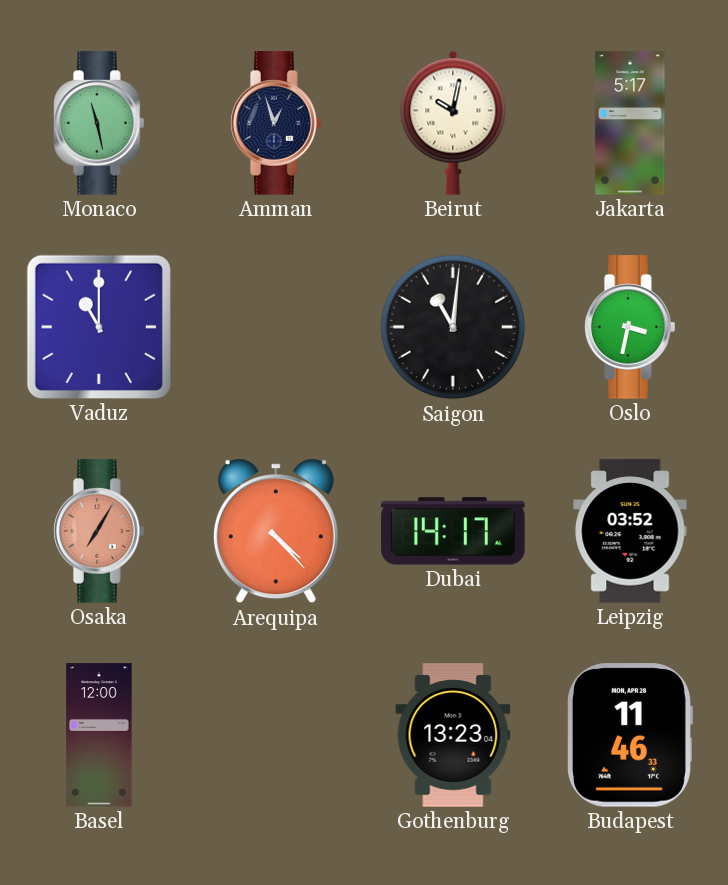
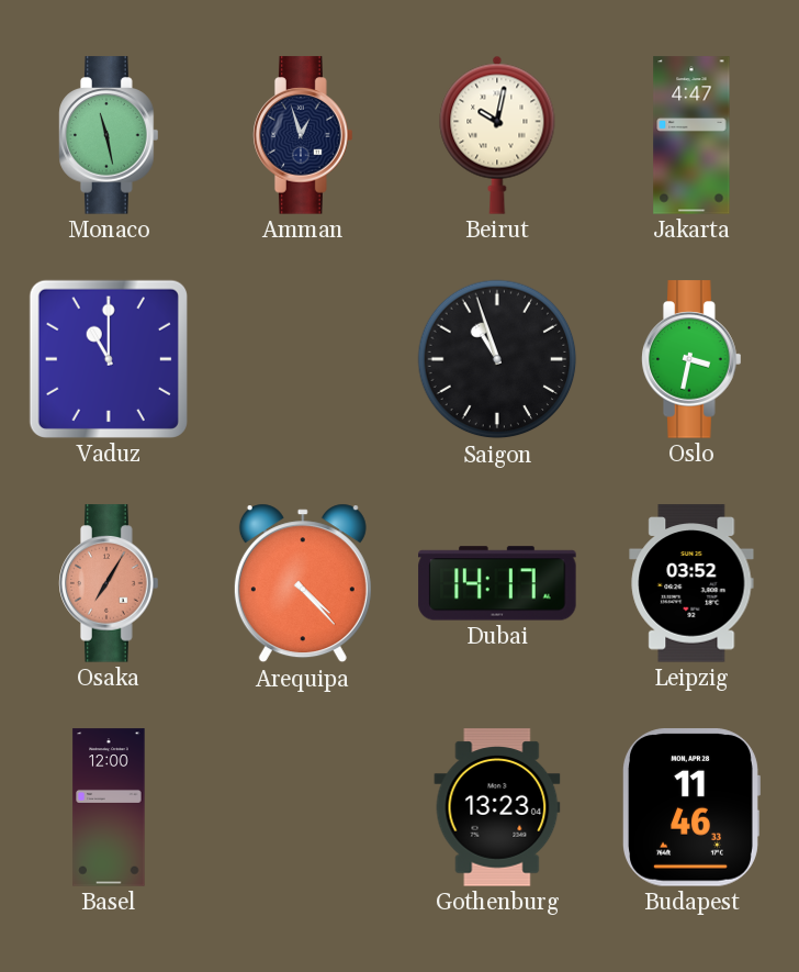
Jakarta: 5:17 -> 4:47
Saigon: 11:01 -> 10:57
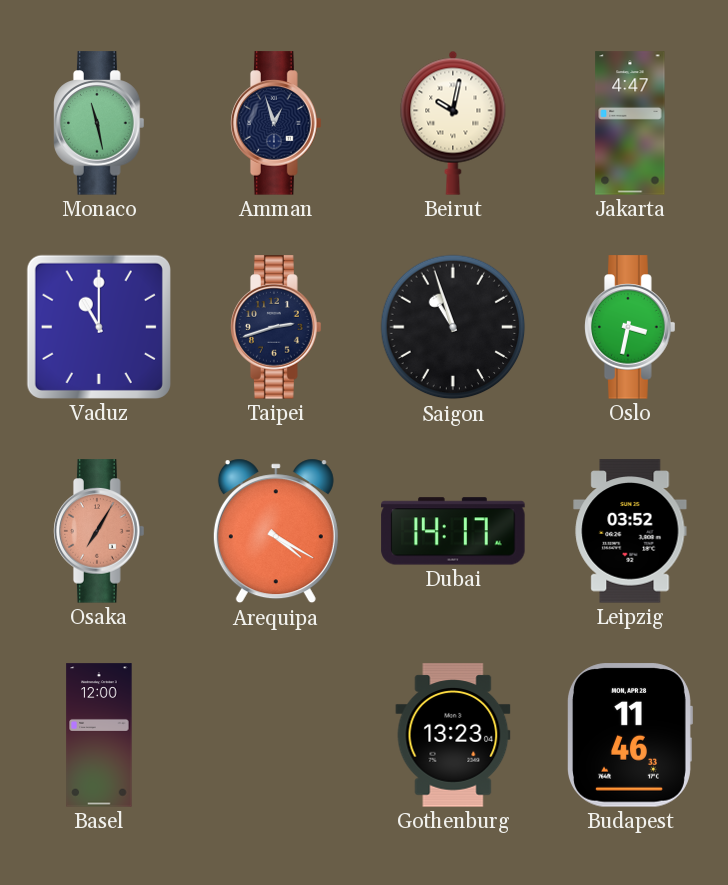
Taipei: none -> 2:42
Arequipa: 4:23 -> 4:20
